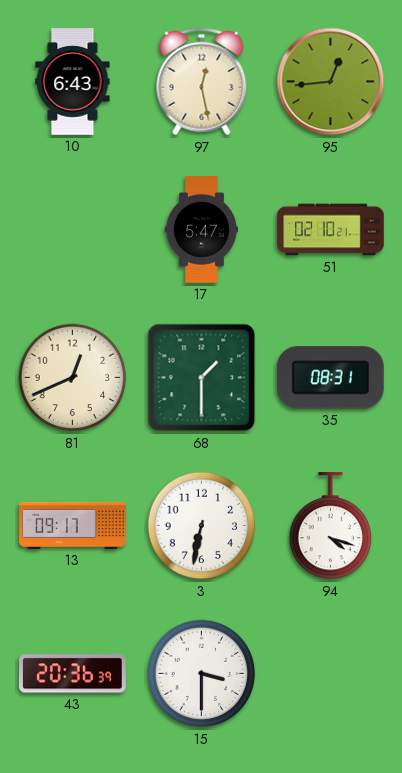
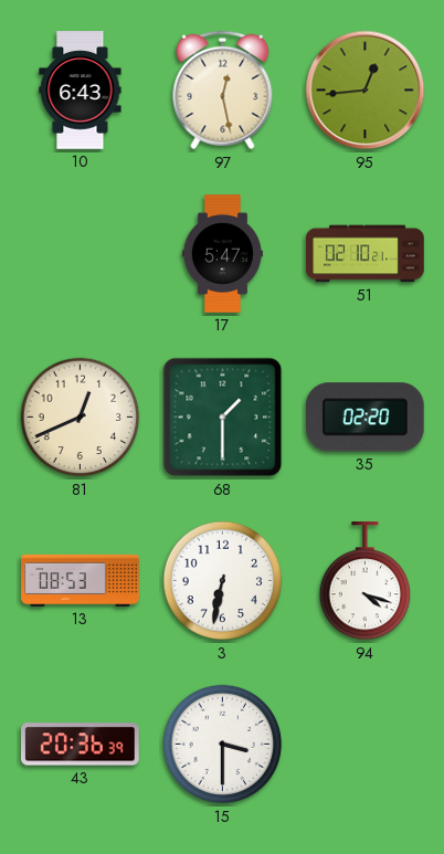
35: 08:31 -> 02:20
13: 09:17 -> 08:53
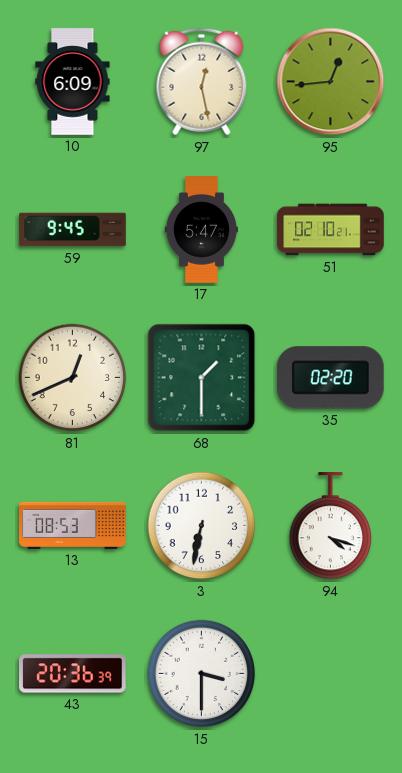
10: 6:43 -> 6:09
59: none -> 9:45
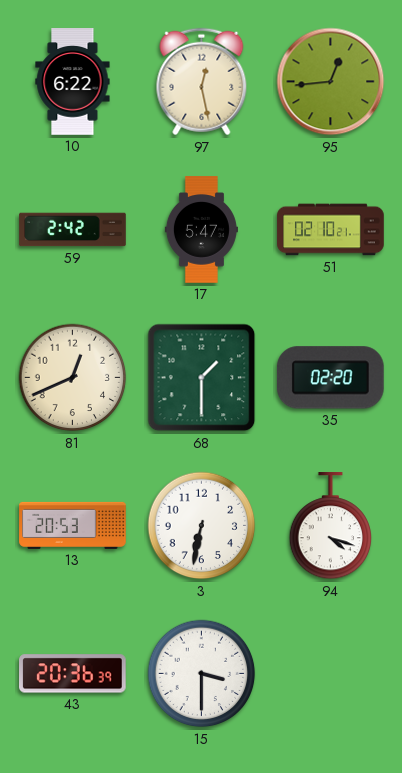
10: 6:09 -> 6:22
59: 9:45 -> 2:42
13: 08:53 -> 20:53
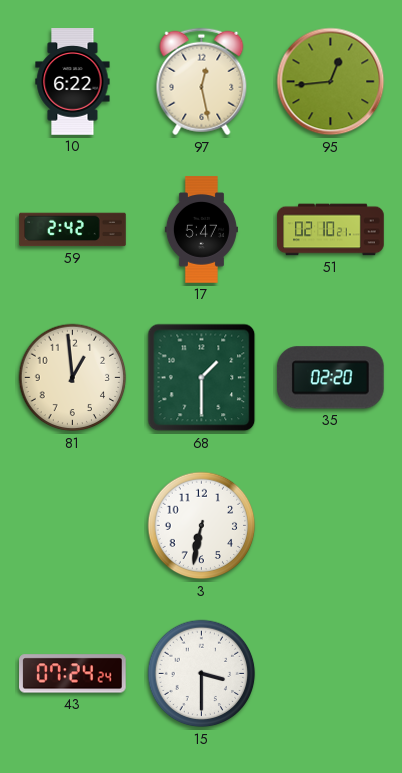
81: 12:41 -> 12:59
13: 20:53 -> none
94: 4:18 -> none
43: 20:36 -> 07:24
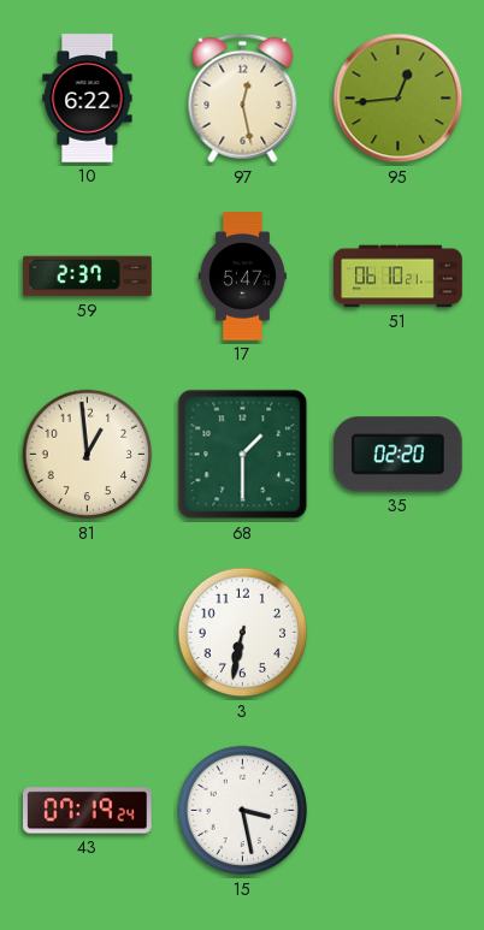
59: 2:42 -> 2:37
51: 02:10 -> 06:10
43: 07:24 -> 07:19
15: 3:30 -> 3:28
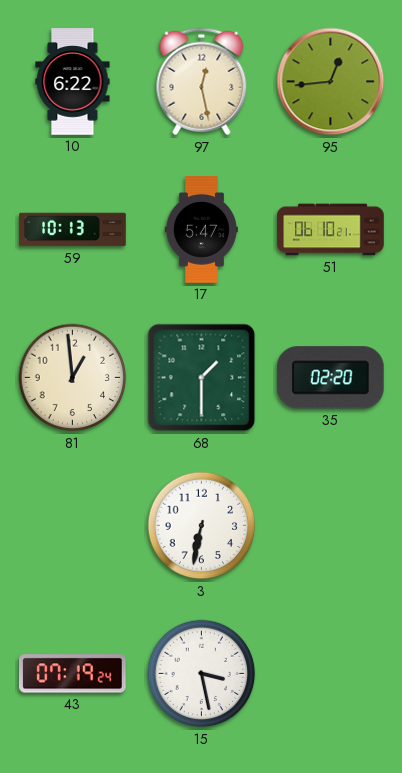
59: 2:37 -> 10:13
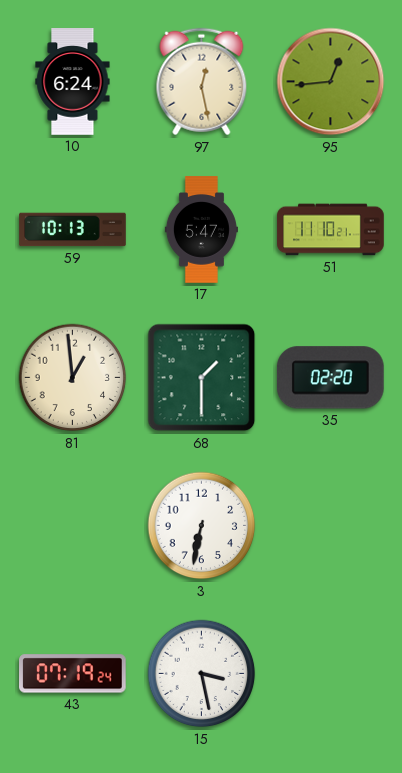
10: 6:22 -> 6:24
51: 06:10 -> 11:10
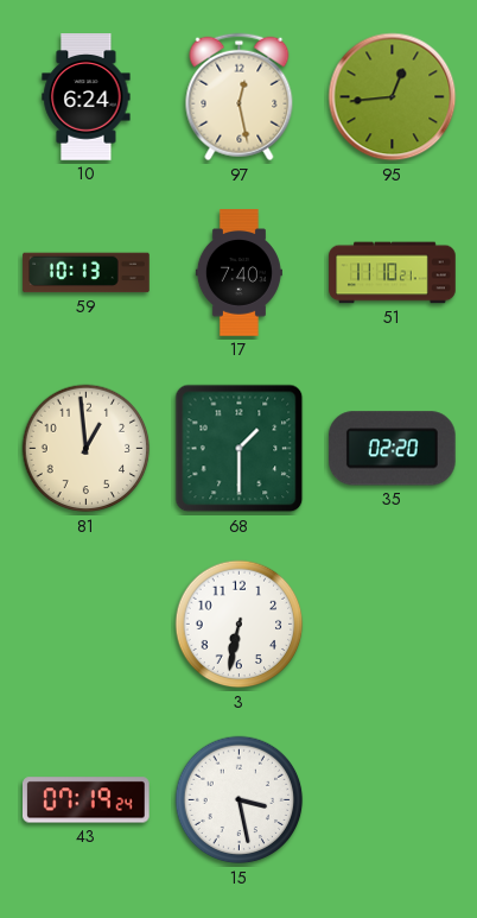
17: 5:47 -> 7:40
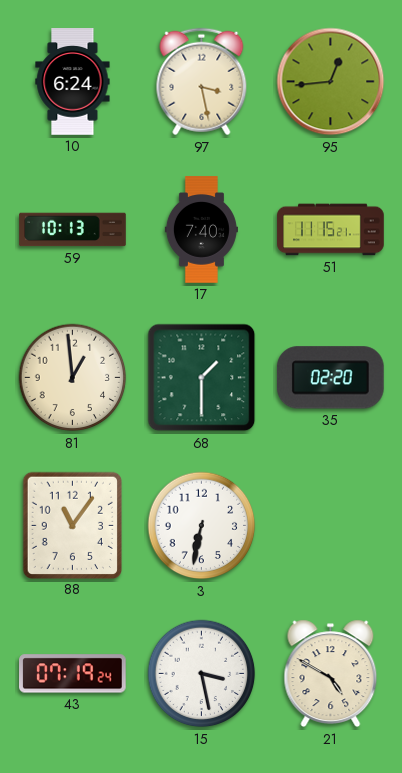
97: 12:28 -> 3:28
51: 11:10 -> 11:15
88: none -> 11:06
21: none -> 4:50
